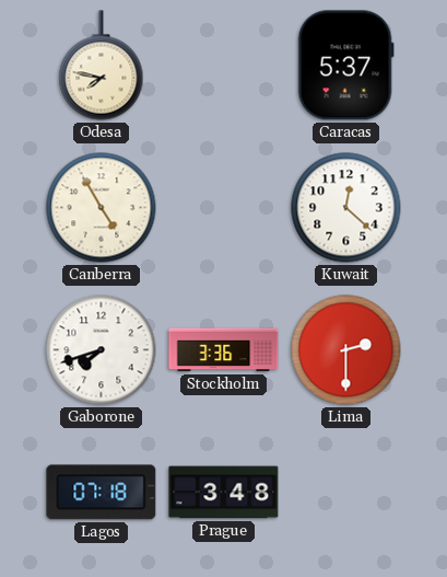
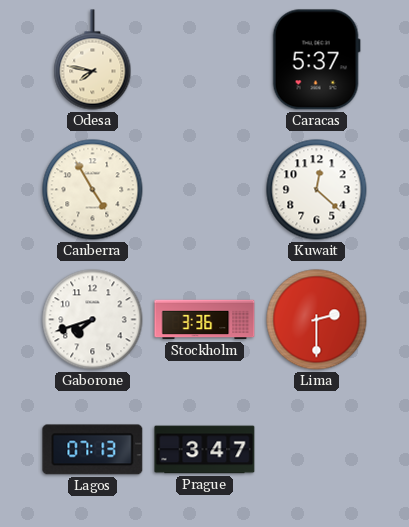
Lagos: 07:18 -> 07:13
Prague: 3:48 -> 3:47
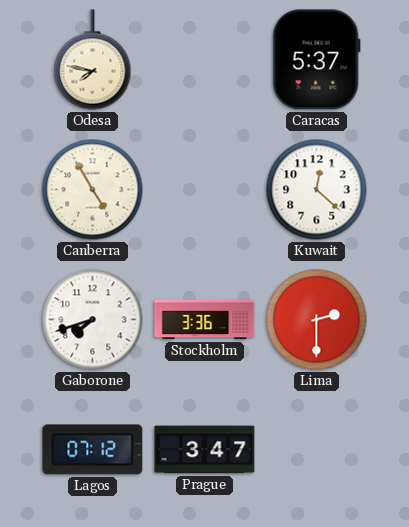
Lagos: 07:13 -> 07:12
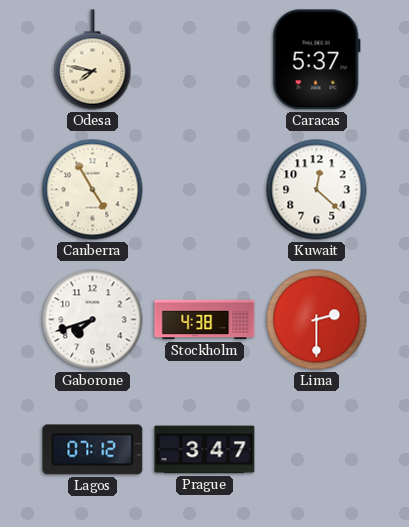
Stockholm: 3:36 -> 4:38
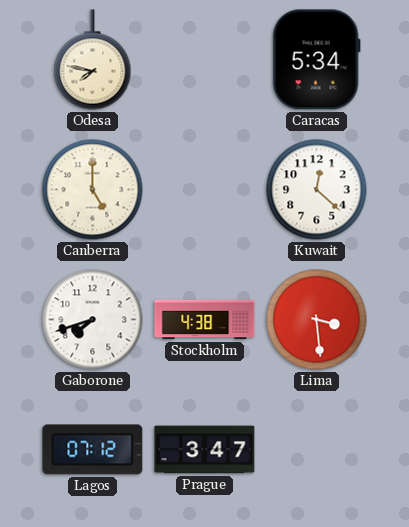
Caracas: 5:37 -> 5:34
Canberra: 4:55 -> 5:00
Lima: 2:30 -> 3:29
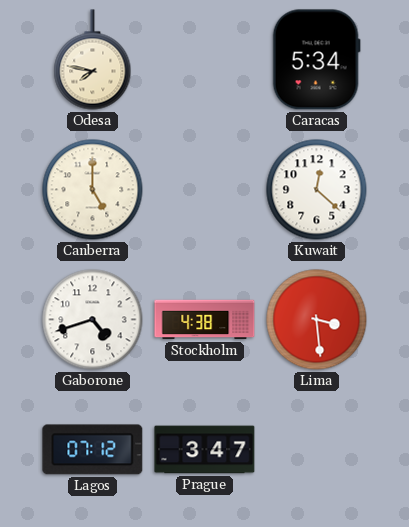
Gaborone: 7:42 -> 4:42
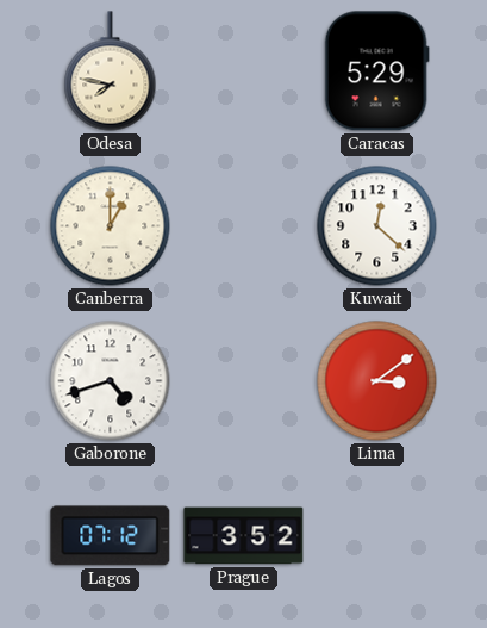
Caracas: 5:34 -> 5:29
Canberra: 5:00 -> 1:00
Stockholm: 4:38 -> none
Lima: 3:29 -> 3:09
Prague: 3:47 -> 3:52
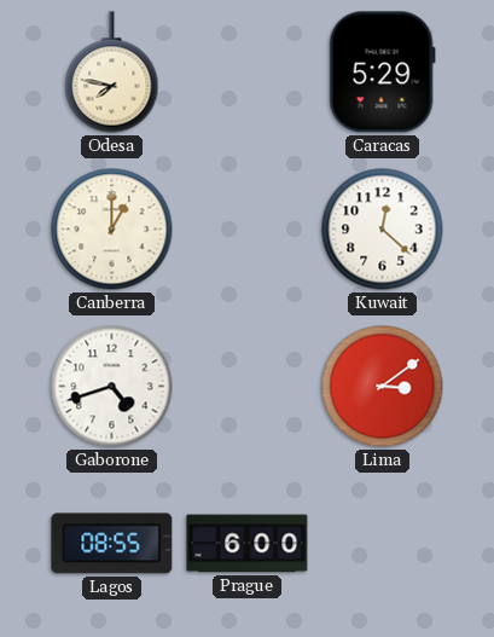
Lagos: 07:12 -> 08:55
Prague: 3:52 -> 6:00
